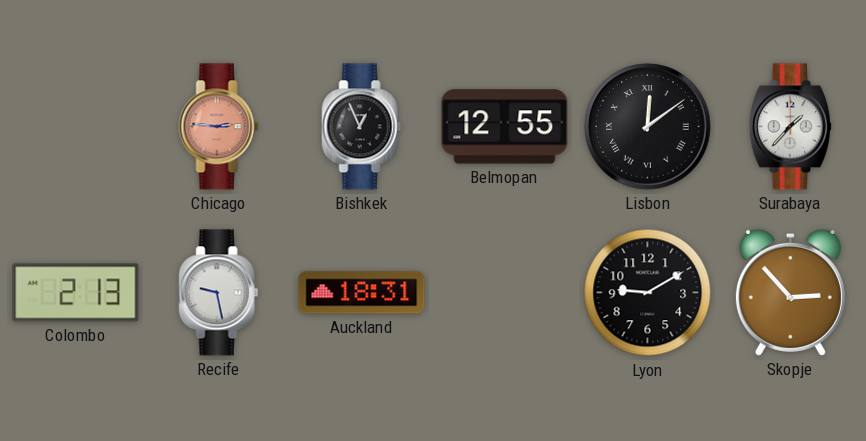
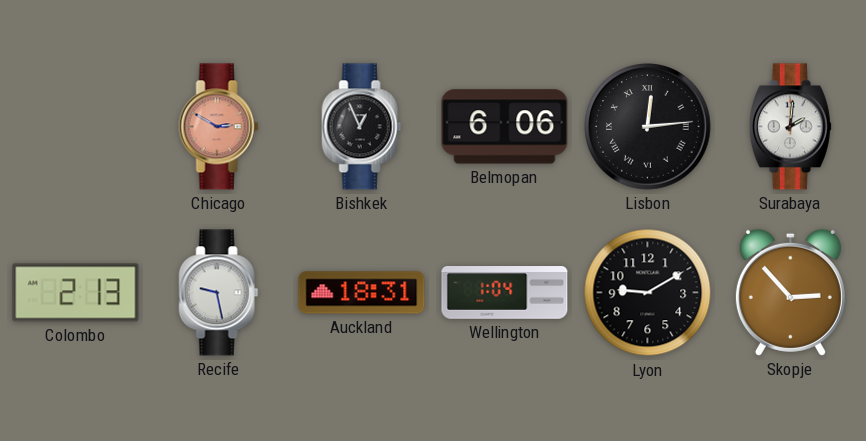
Chicago: 2:46 -> 2:50
Belmopan: 12:55 -> 6:06
Lisbon: 12:09 -> 12:14
Surabaya: 1:37 -> 2:01
Wellington: none -> 1:04
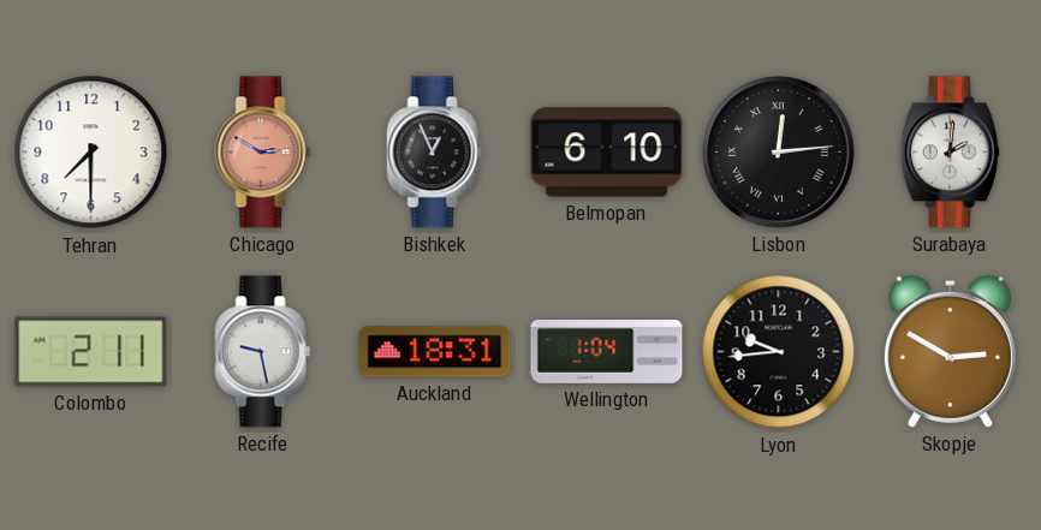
Tehran: none -> 7:30
Belmopan: 6:06 -> 6:10
Colombo: 2:13 -> 2:11
Lyon: 9:10 -> 9:44
Skopje: 2:53 -> 2:50
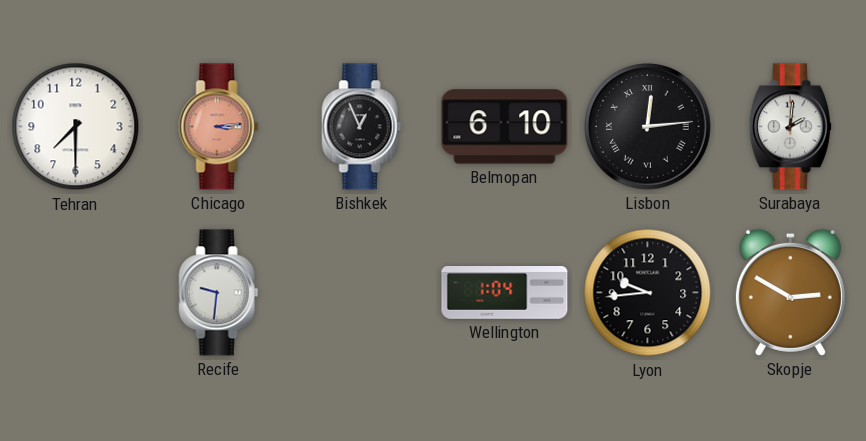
Chicago: 2:50 -> 3:14
Colombo: 2:11 -> none
Recife: 9:28 -> 9:31
Auckland: 18:31 -> none
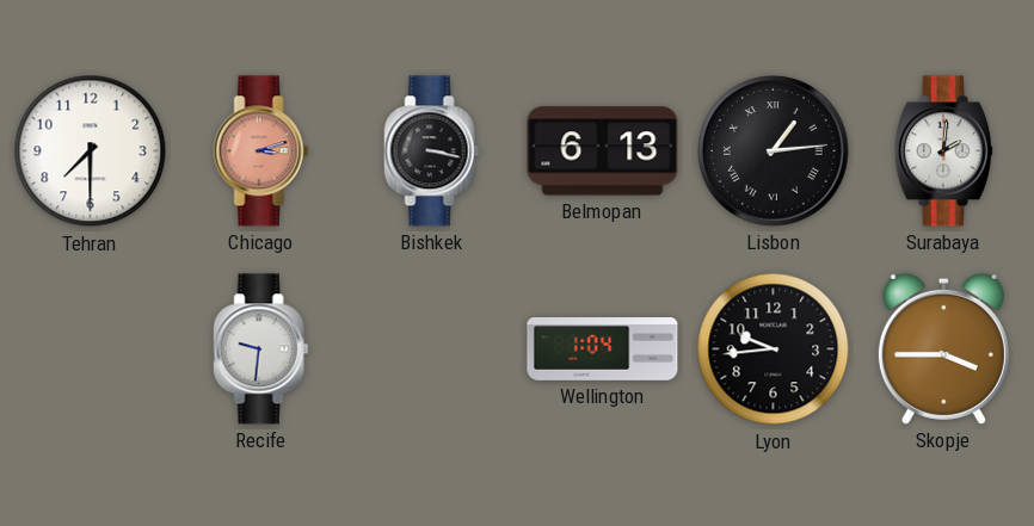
Chicago: 3:14 -> 3:12
Bishkek: 12:56 -> 3:17
Belmopan: 6:10 -> 6:13
Lisbon: 12:14 -> 1:14
Skopje: 2:50 -> 3:45
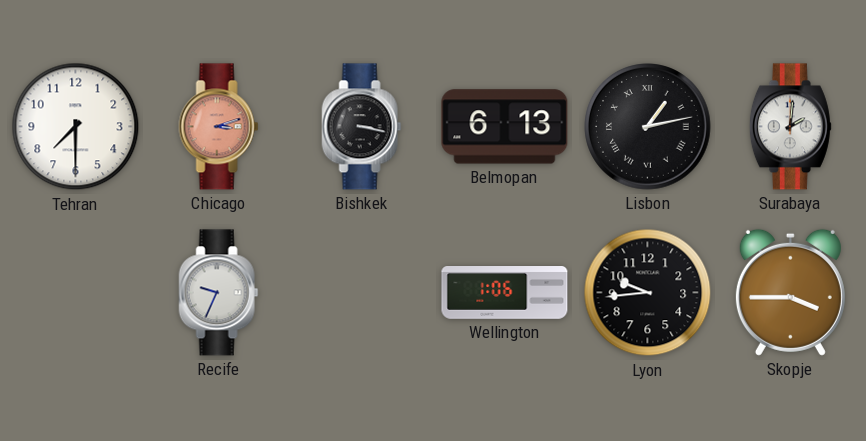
Lisbon: 1:14 -> 1:13
Recife: 9:31 -> 9:34
Wellington: 1:04 -> 1:06
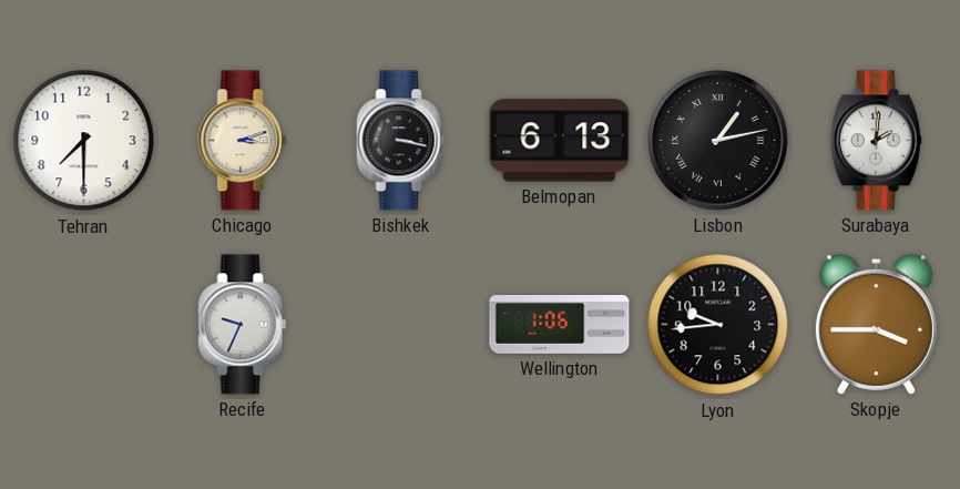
Chicago dial: salmon -> cream
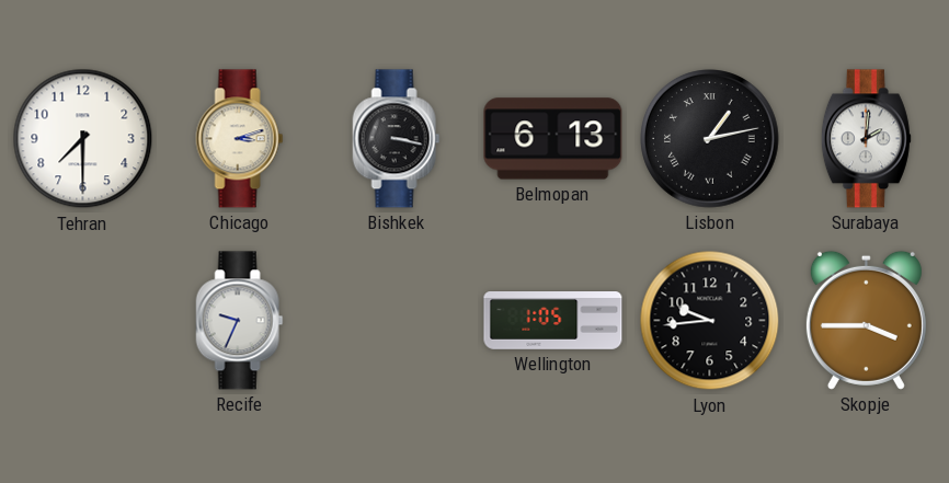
Wellington: 1:06 -> 1:05
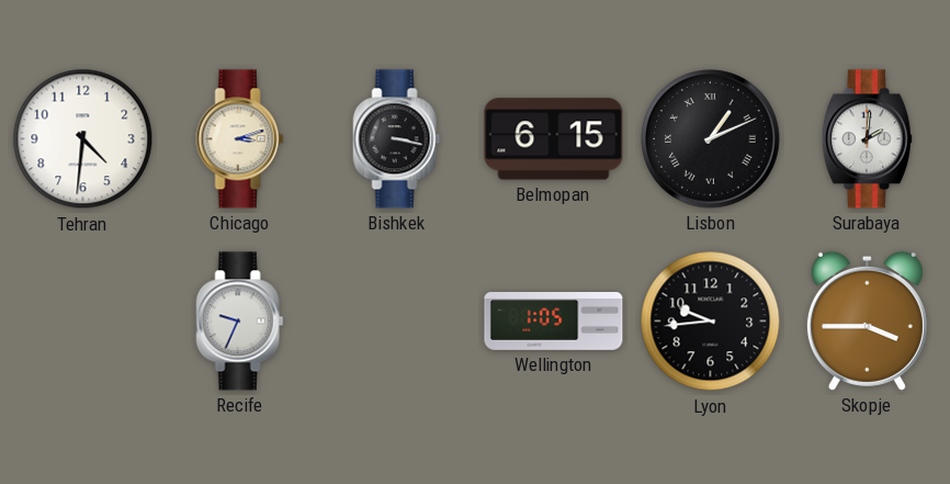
Tehran: 7:30 -> 4:31
Belmopan: 6:13 -> 6:15
Lisbon: 1:13 -> 1:11
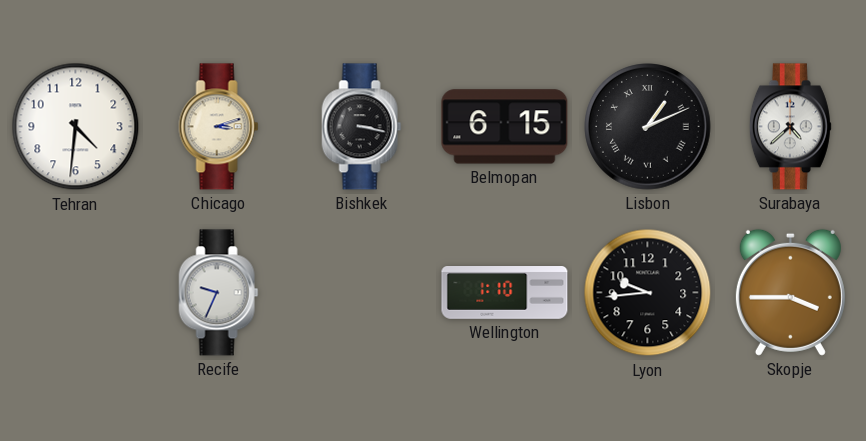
Surabaya: 2:01 -> 4:38
Wellington: 1:05 -> 1:10
